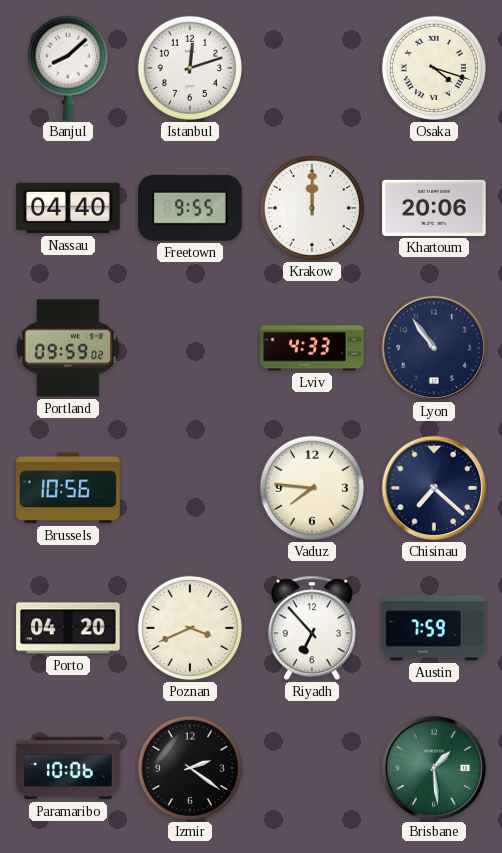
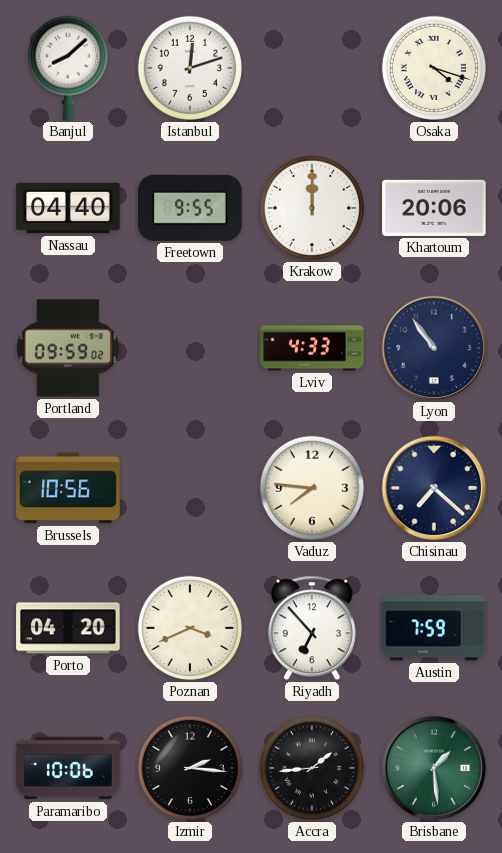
Izmir: 2:21 -> 2:16
Accra: none -> 1:44
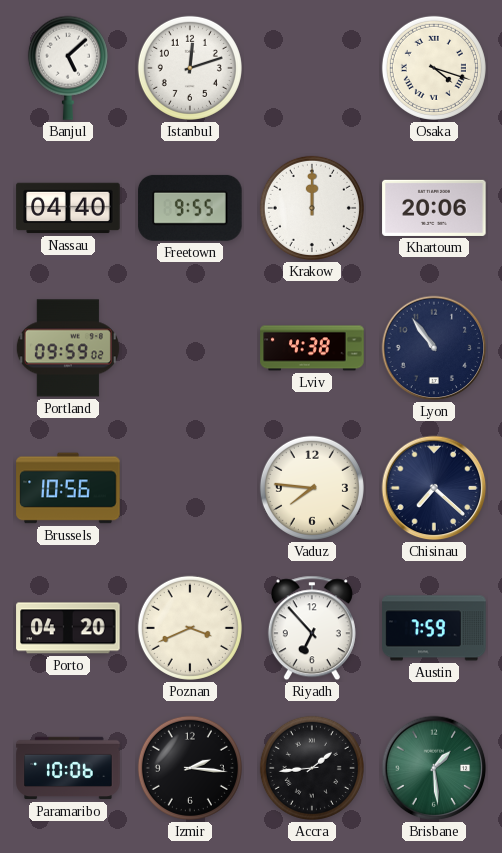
Banjul: 8:08 -> 5:08
Lviv: 4:33 -> 4:38
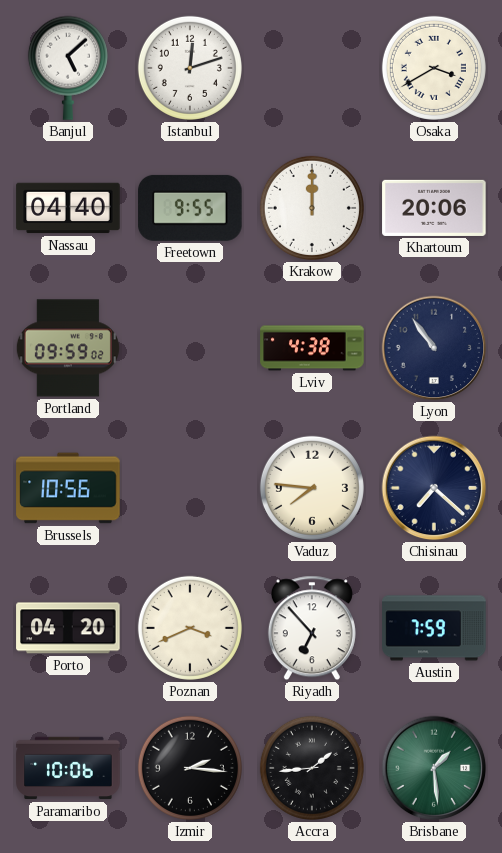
Osaka: 4:18 -> 3:40
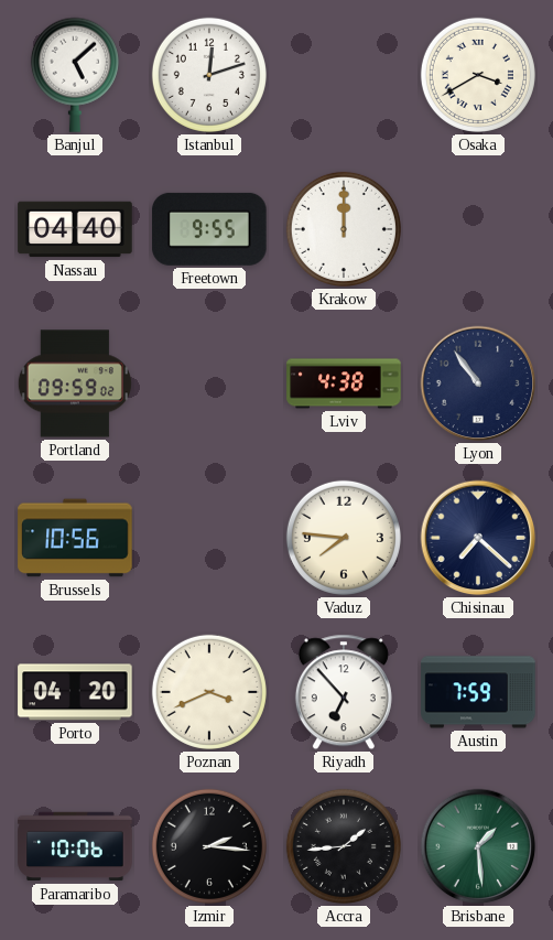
Khartoum: 20:06 -> none
